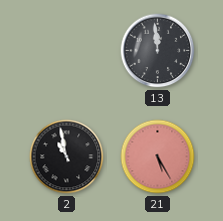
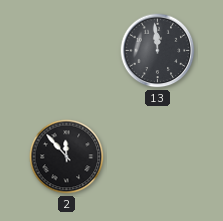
2: 10:58 -> 11:53
21: 5:25 -> none
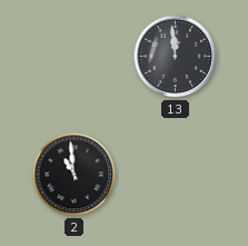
2: 11:53 -> 10:59
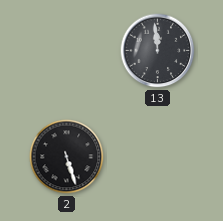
2: 10:59 -> 5:27
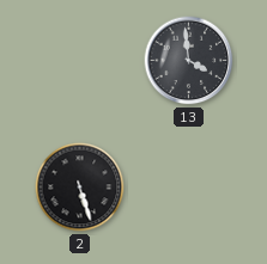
13: 11:59 -> 3:59
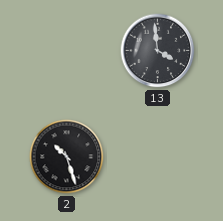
2: 5:27 -> 10:27
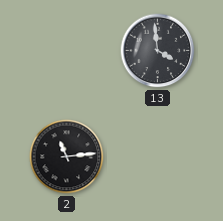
2: 10:27 -> 11:14
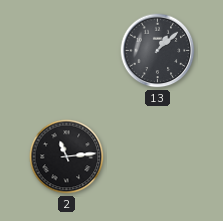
13: 3:59 -> 1:08
